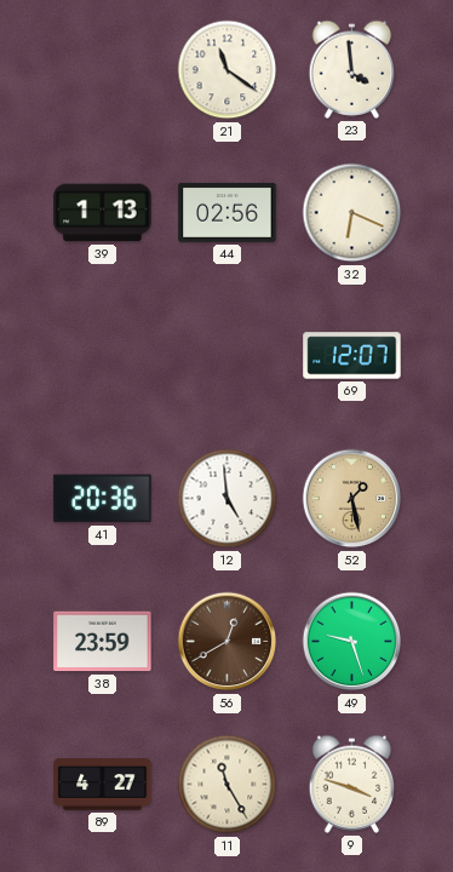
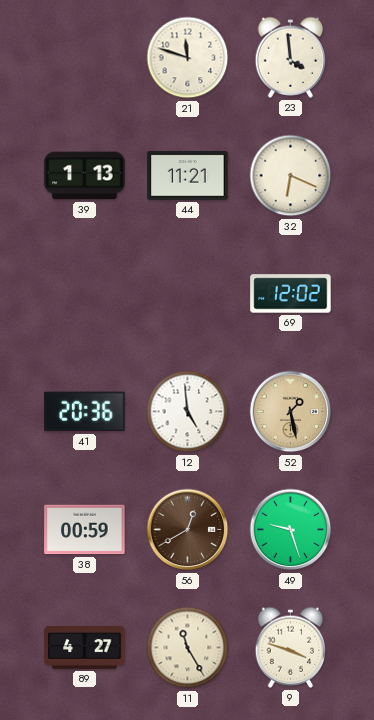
21: 11:21 -> 11:48
44: 02:56 -> 11:21
69: 12:07 -> 12:02
38: 23:59 -> 00:59
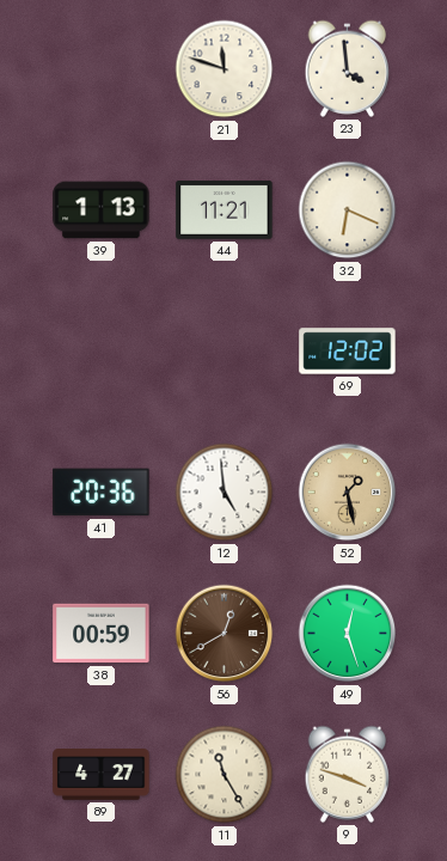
49: 9:27 -> 12:27
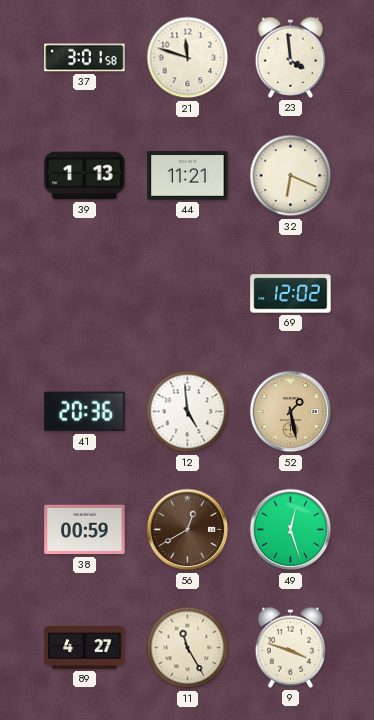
37: none -> 3:01
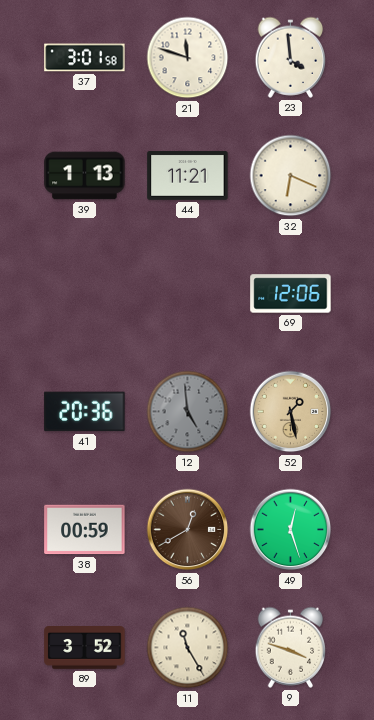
69: 12:02 -> 12:06
12 dial: white -> grey
89: 4:27 -> 3:52
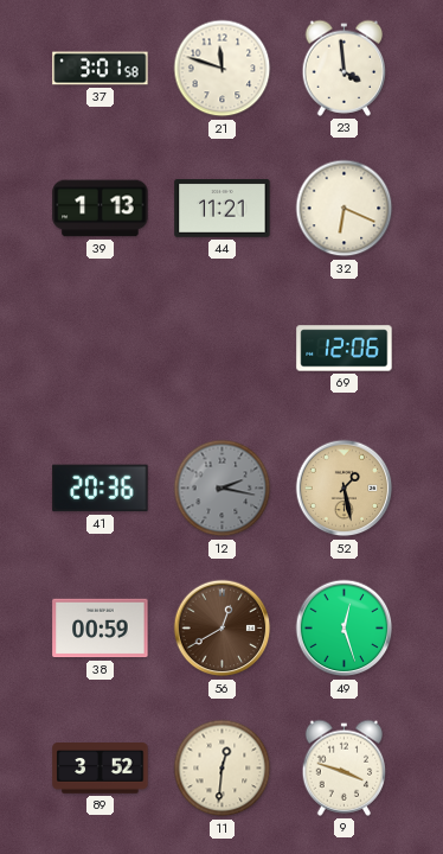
12: 4:59 -> 2:17
11: 11:25 -> 12:31
